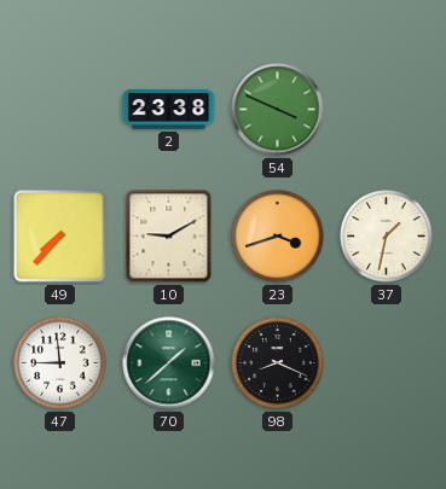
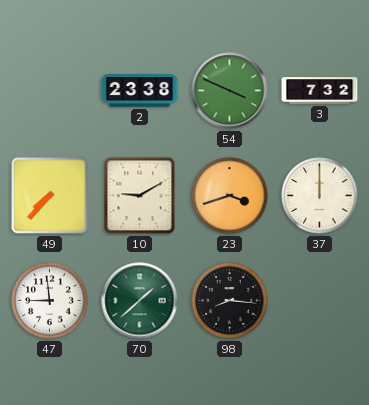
3: none -> 7:32
37: 1:32 -> 12:00
98: 8:19 -> 8:16
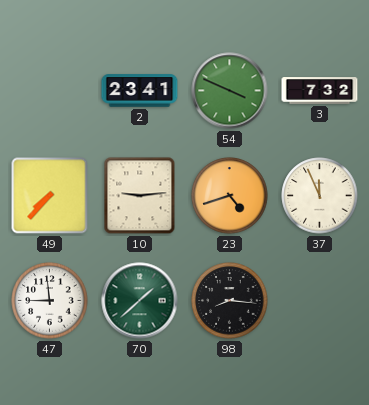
2: 23:38 -> 23:41
10: 9:10 -> 9:14
23: 3:42 -> 4:42
37: 12:00 -> 11:56
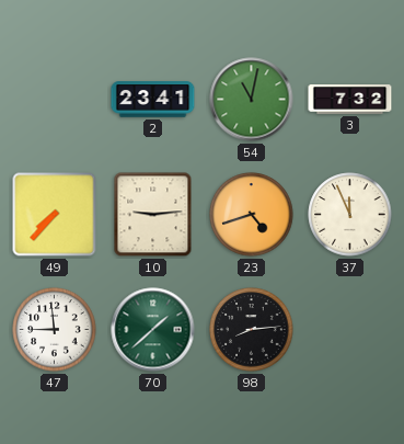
54: 3:49 -> 11:02
98: 8:16 -> 8:14
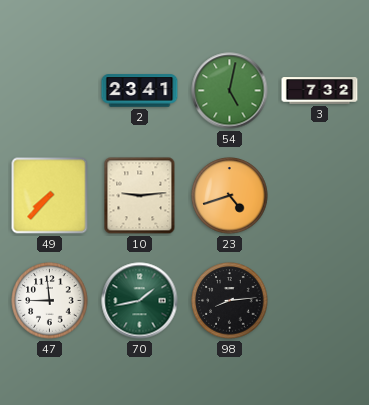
54: 11:02 -> 5:02
37: 11:56 -> none
70: 1:38 -> 1:43
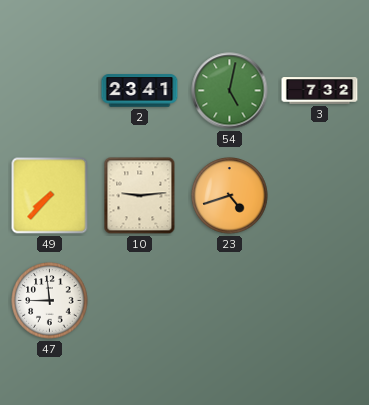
70: 1:43 -> none
98: 8:14 -> none
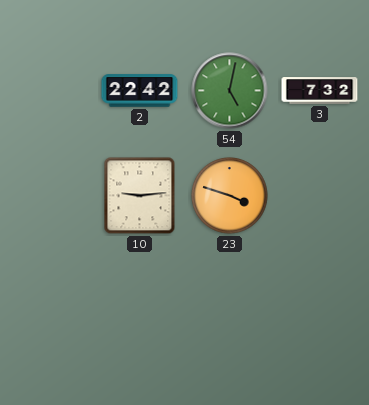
2: 23:41 -> 22:42
49: 7:37 -> none
23: 4:42 -> 3:48
47: 8:59 -> none
